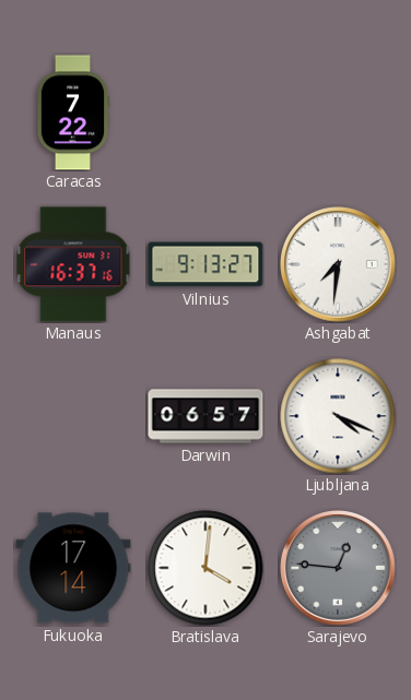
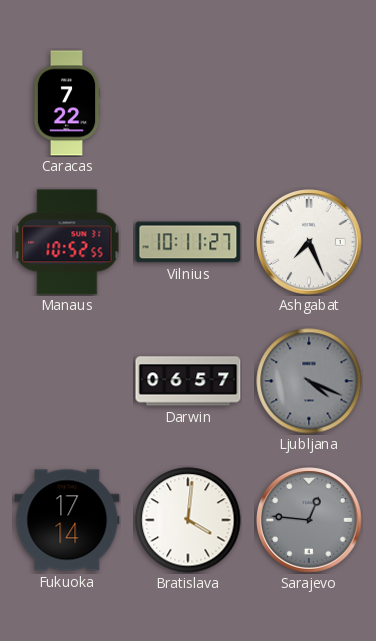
Manaus: 16:37 -> 10:52
Vilnius: 9:13 -> 10:11
Ashgabat: 7:31 -> 7:26
Ljubljana dial: white -> grey
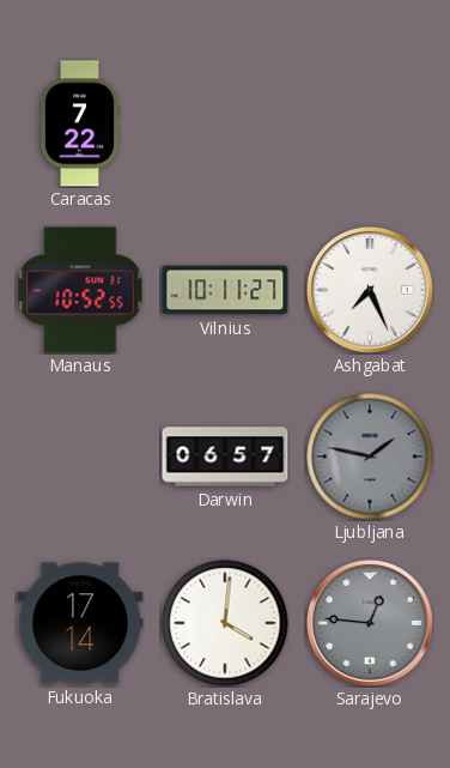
Ljubljana: 4:19 -> 1:47
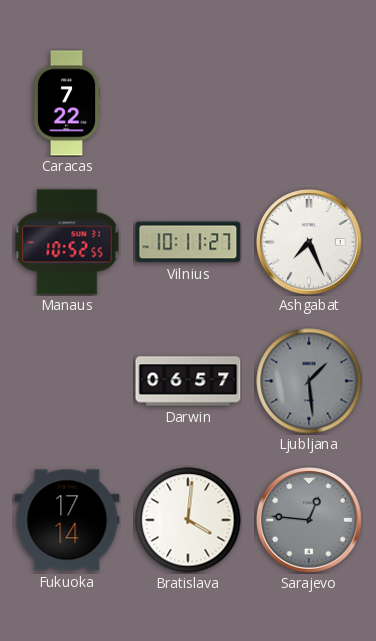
Ljubljana: 1:47 -> 1:29
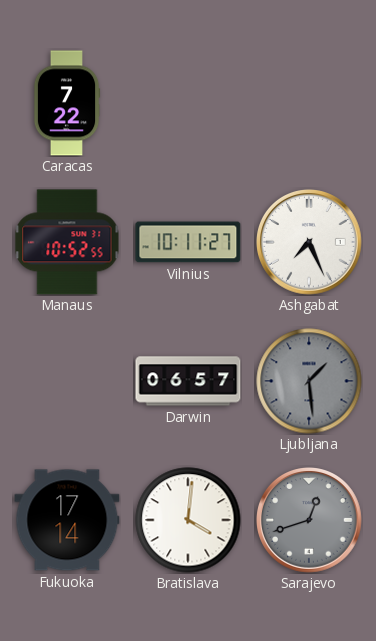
Sarajevo: 12:46 -> 12:42
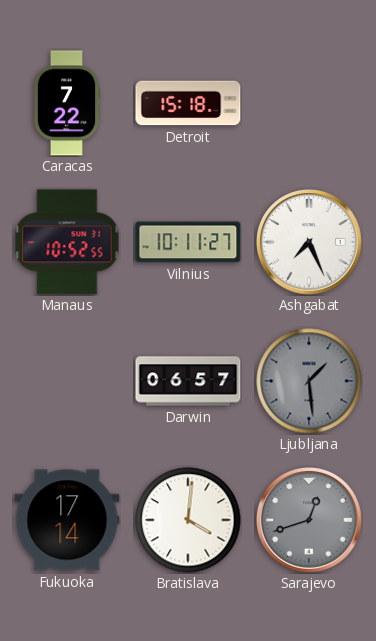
Detroit: none -> 15:18
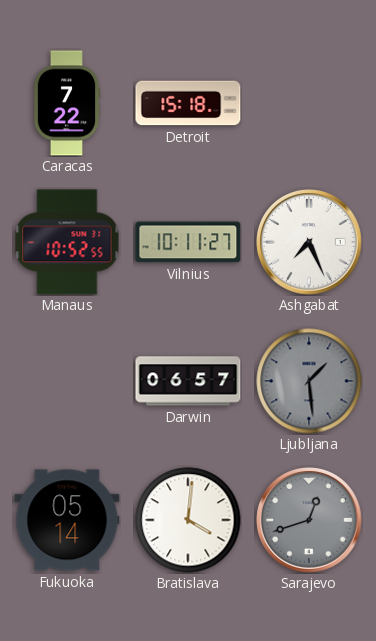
Fukuoka: 17:14 -> 05:14
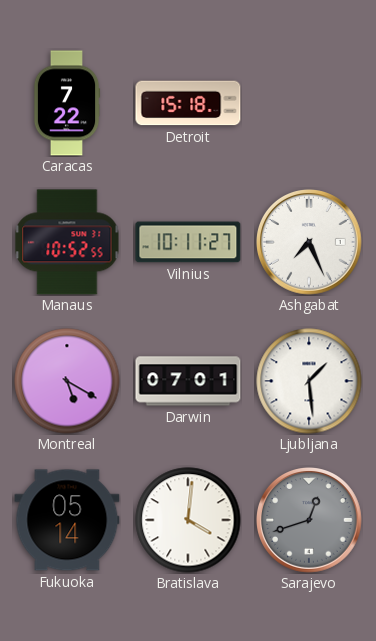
Montreal: none -> 5:20
Darwin: 06:57 -> 07:01
Ljubljana dial: grey -> white
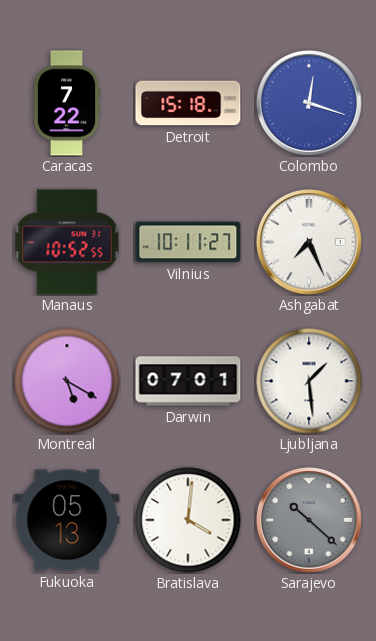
Colombo: none -> 12:18
Fukuoka: 05:14 -> 05:13
Sarajevo: 12:42 -> 10:22
